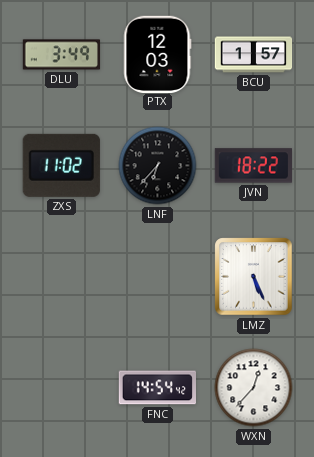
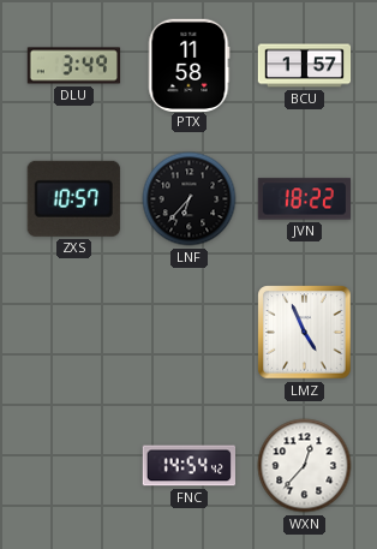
PTX: 12:03 -> 11:58
ZXS: 11:02 -> 10:57
LMZ: 5:26 -> 4:56
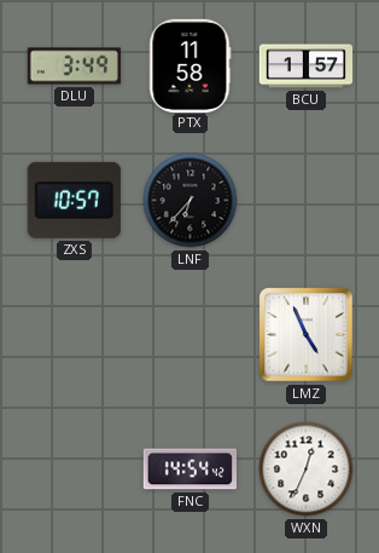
JVN: 18:22 -> none
WXN: 12:37 -> 12:34
